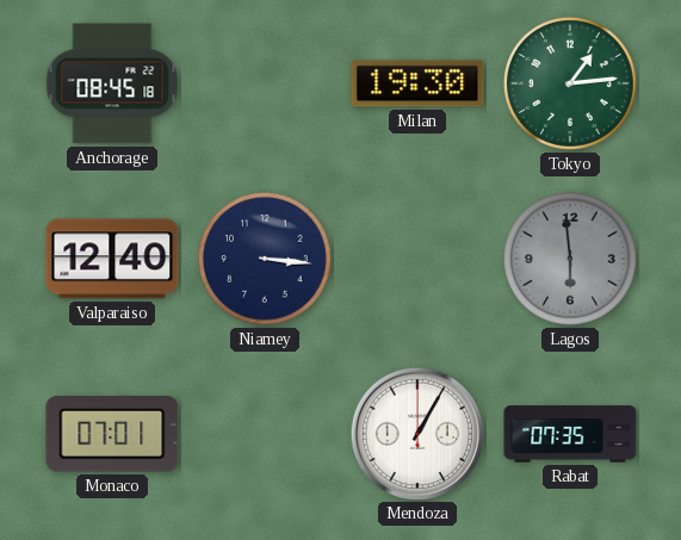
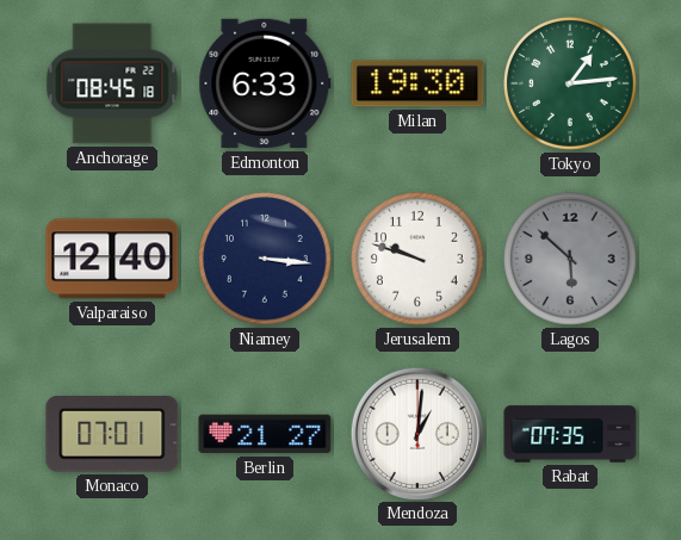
Edmonton: none -> 6:33
Jerusalem: none -> 9:48
Lagos: 5:59 -> 5:52
Berlin: none -> 21:27
Mendoza: 1:05 -> 1:01
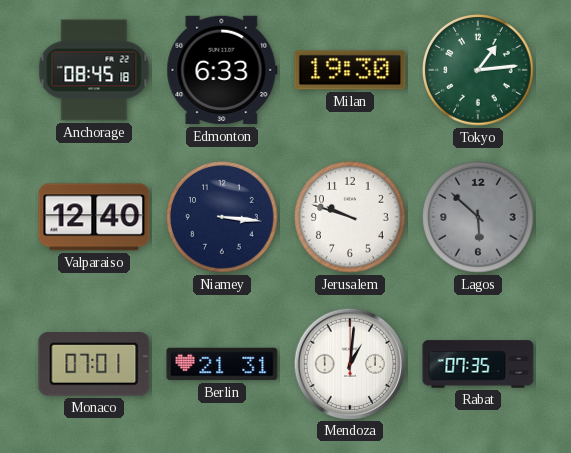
Berlin: 21:27 -> 21:31
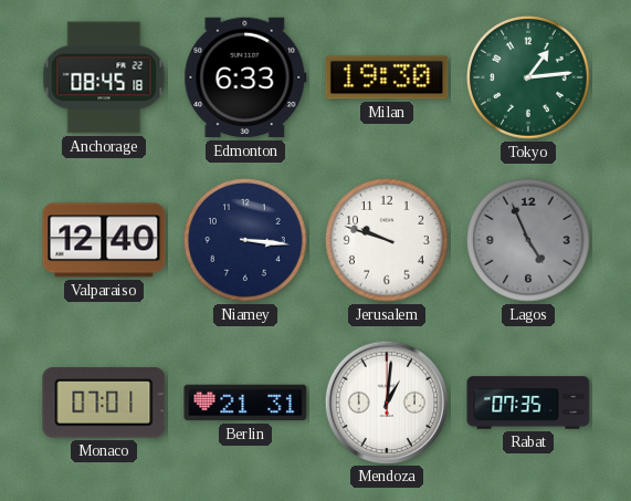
Lagos: 5:52 -> 4:56
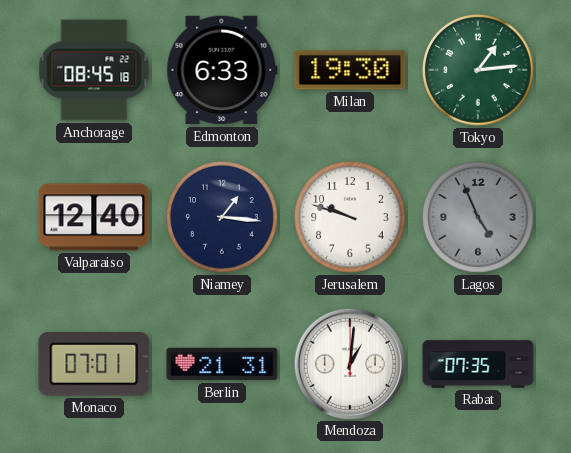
Niamey: 3:16 -> 1:16
